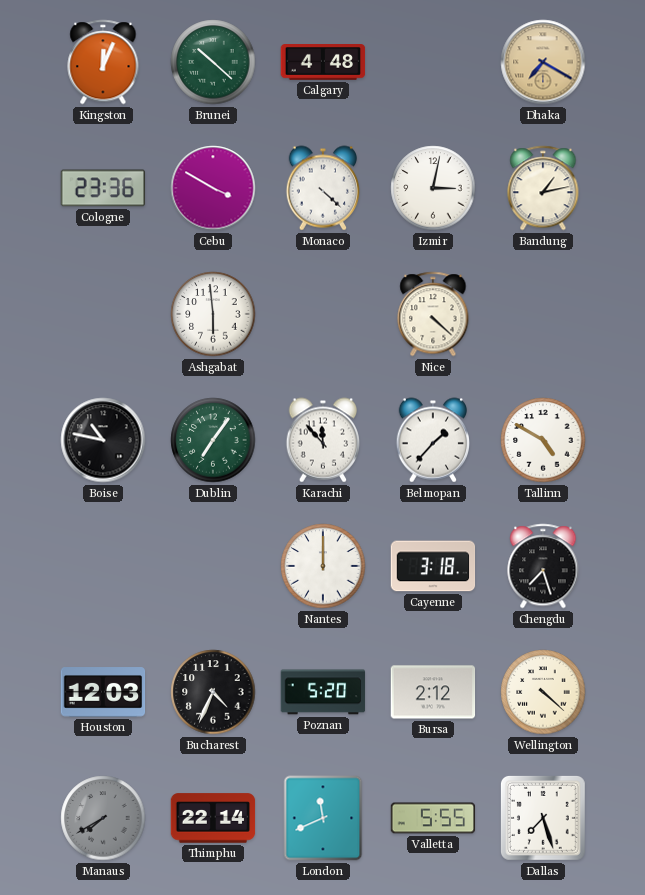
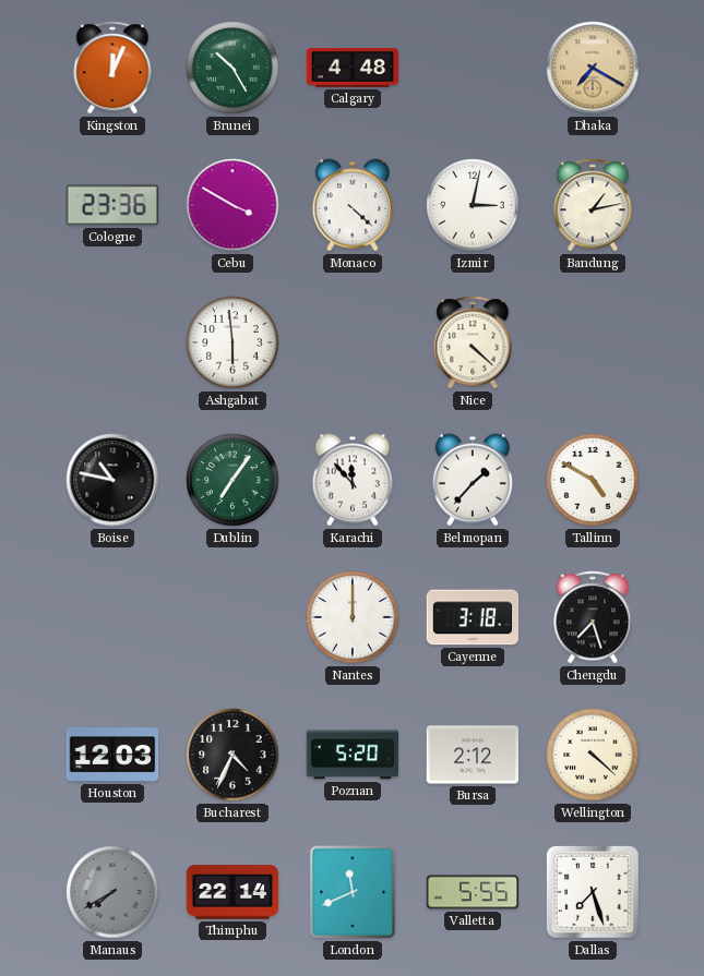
Brunei: 10:22 -> 10:25
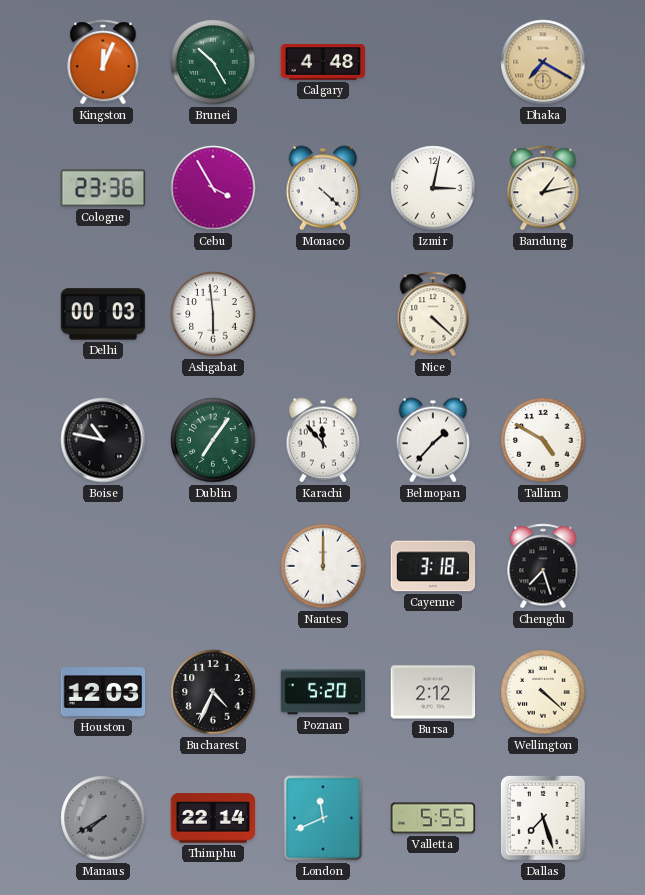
Cebu: 3:50 -> 3:55
Delhi: none -> 00:03
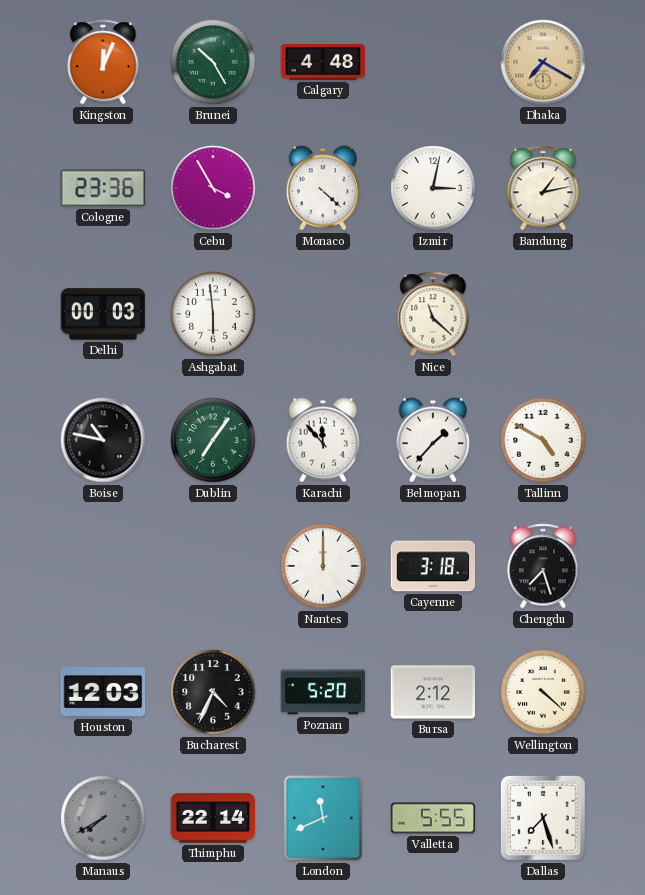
Nice: 4:22 -> 11:22
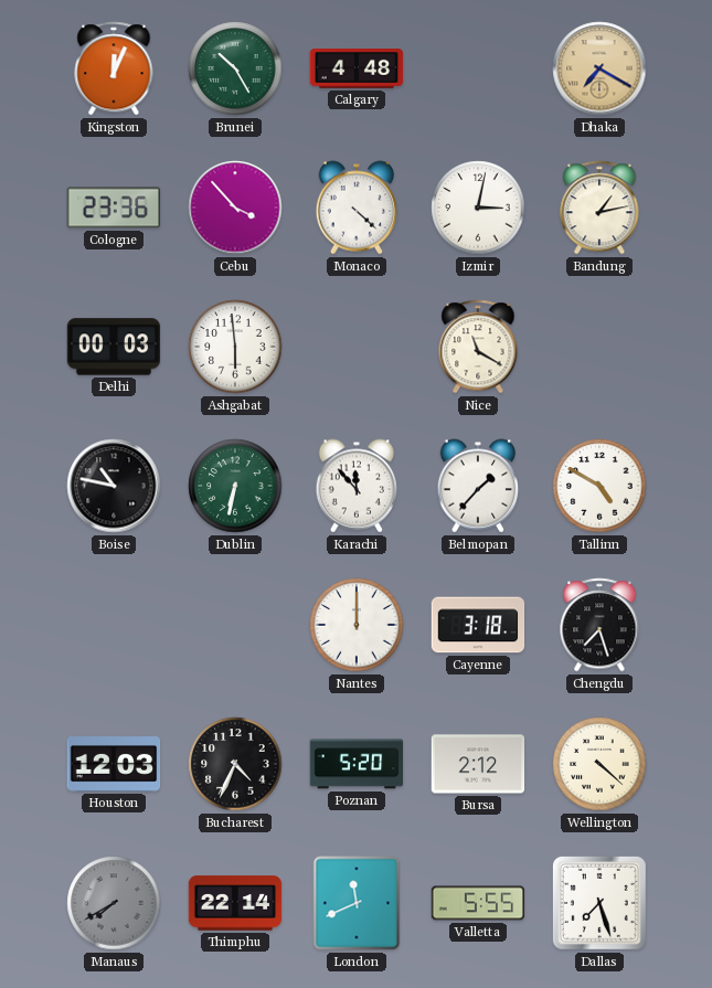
Cebu: 3:55 -> 3:53
Nice: 11:22 -> 11:20
Dublin: 7:06 -> 6:32
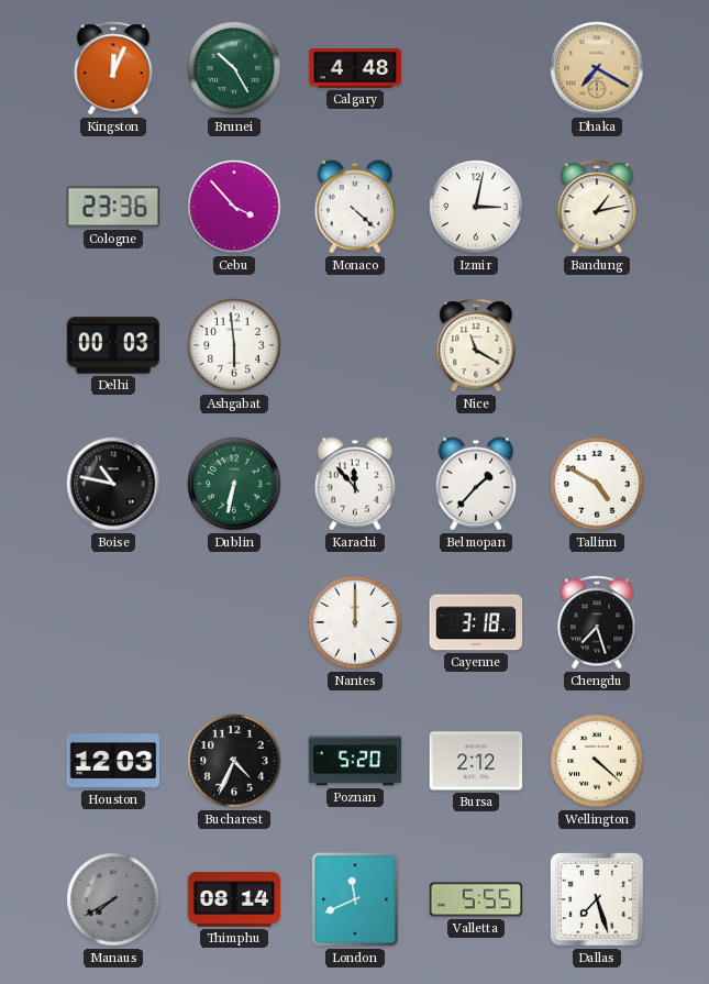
Thimphu: 22:14 -> 08:14
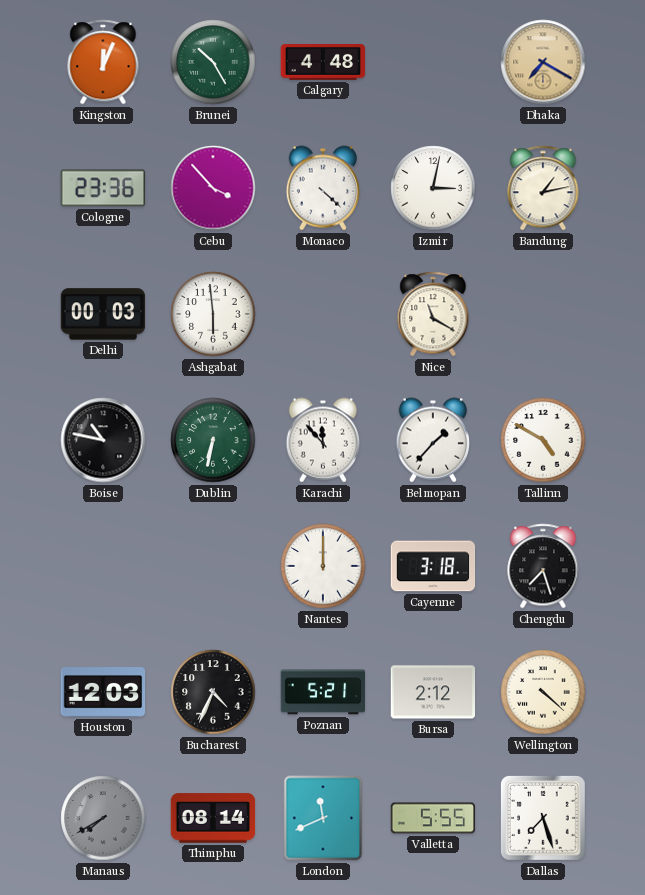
Poznan: 5:20 -> 5:21
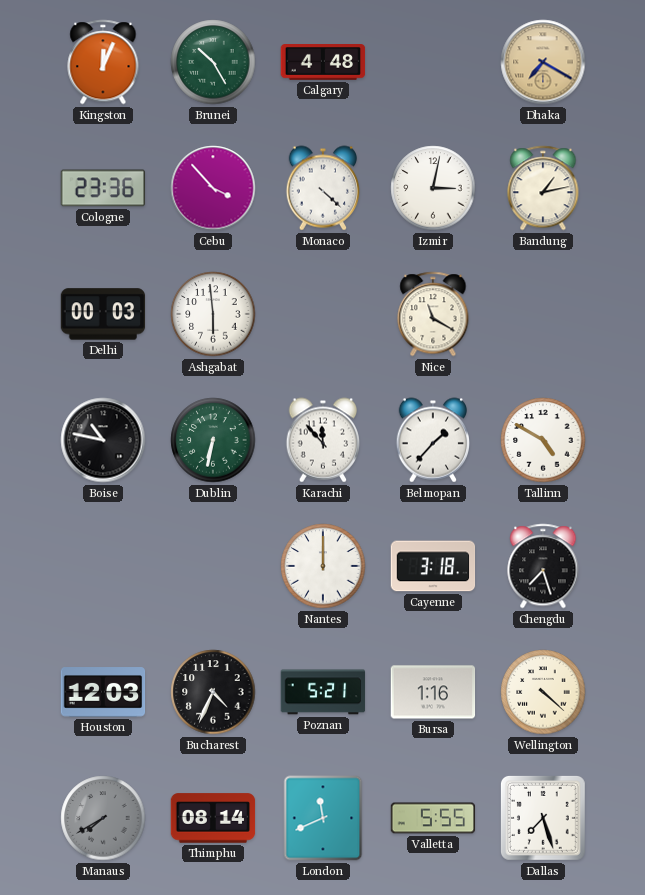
Bursa: 2:12 -> 1:16
